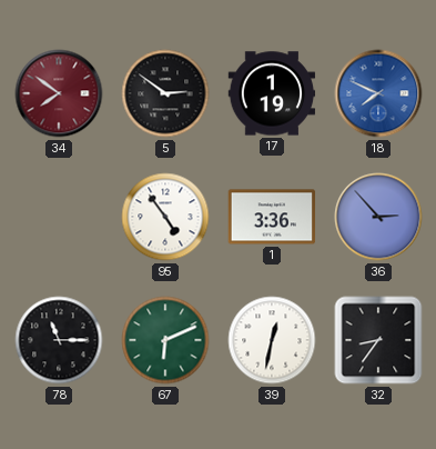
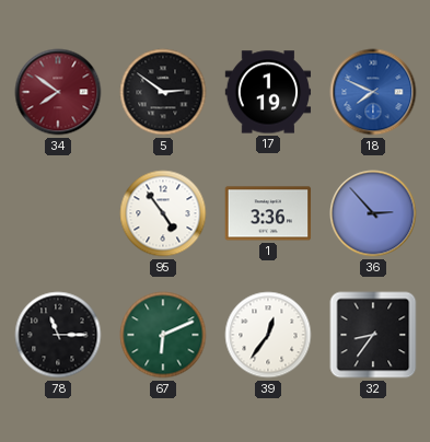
39: 12:32 -> 12:36
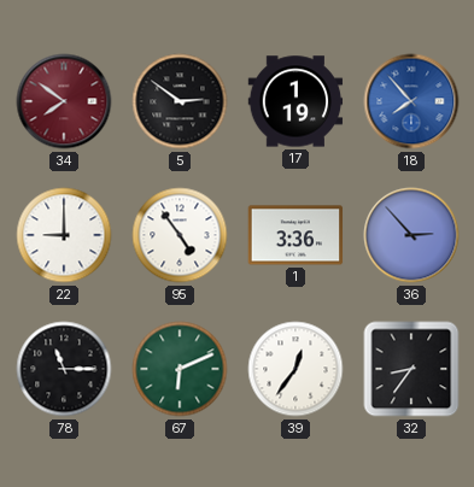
18: 7:49 -> 7:53
22: none -> 9:00
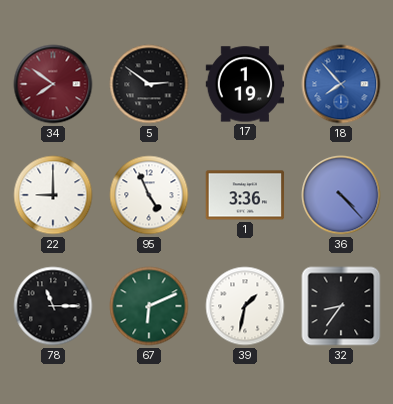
95: 4:54 -> 4:56
36: 2:53 -> 4:23
39: 12:36 -> 1:32
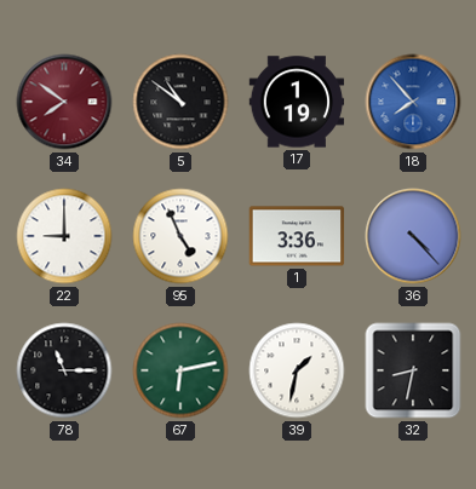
5: 2:51 -> 10:51
67: 6:11 -> 6:13
32: 8:36 -> 8:32
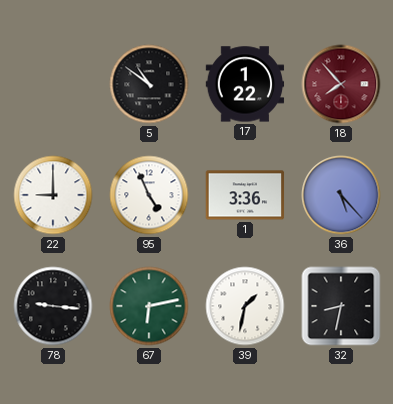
34: 7:51 -> none
17: 1:19 -> 1:22
18 dial: blue -> burgundy
36: 4:23 -> 5:23
78: 11:15 -> 9:16
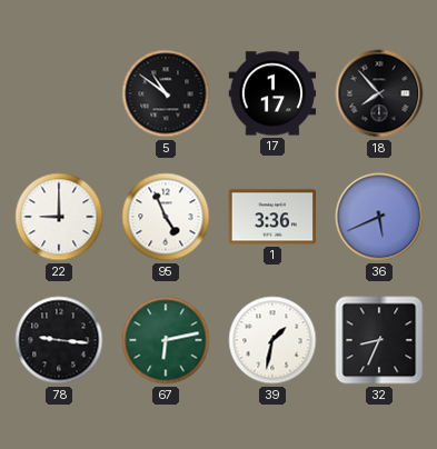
17: 1:22 -> 1:17
18 dial: burgundy -> black
36: 5:23 -> 5:41
32: 8:32 -> 8:34
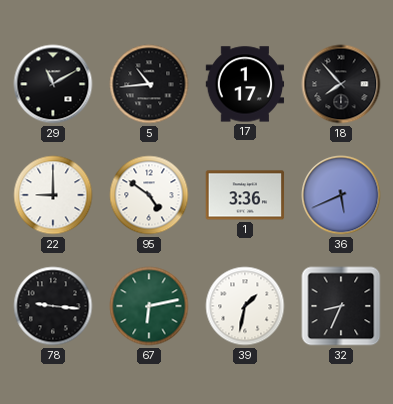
29: none -> 11:10
5: 10:51 -> 10:44
95: 4:56 -> 4:51
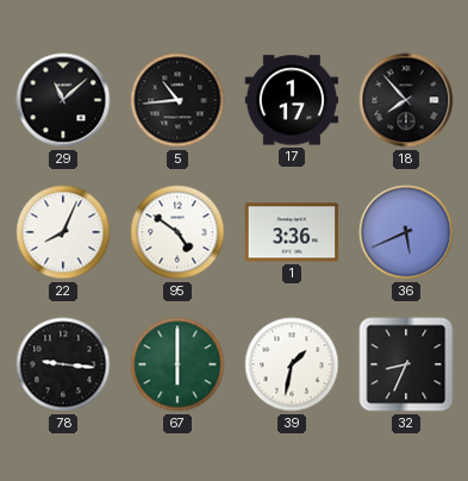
29: 11:10 -> 11:08
22: 9:00 -> 8:04
67: 6:13 -> 6:00
